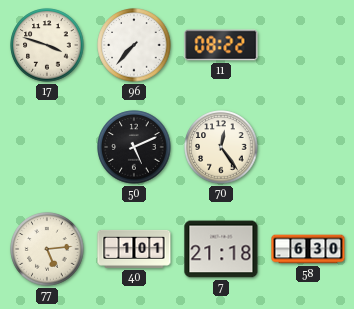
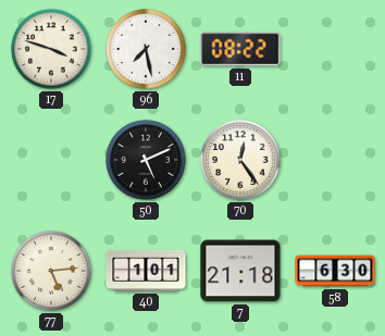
96: 7:37 -> 7:28
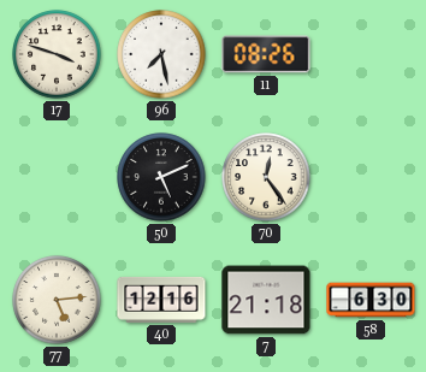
11: 08:22 -> 08:26
40: 1:01 -> 12:16
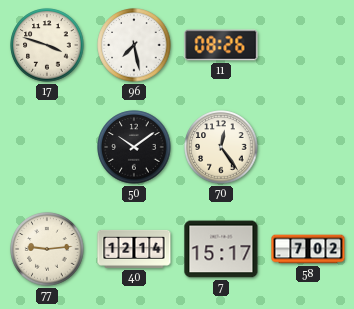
50: 5:11 -> 10:09
77: 5:14 -> 9:14
40: 12:16 -> 12:14
7: 21:18 -> 15:17
58: 6:30 -> 7:02
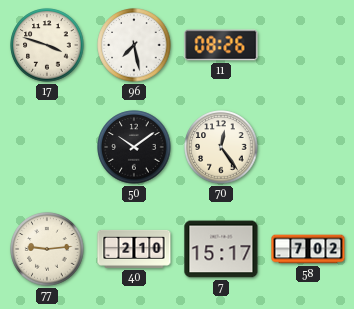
40: 12:14 -> 2:10
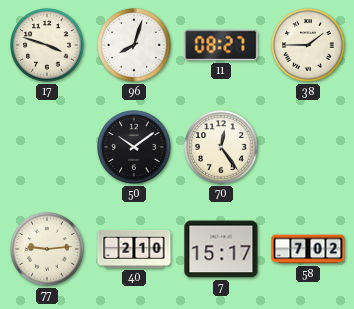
96: 7:28 -> 8:03
11: 08:26 -> 08:27
38: none -> 1:45
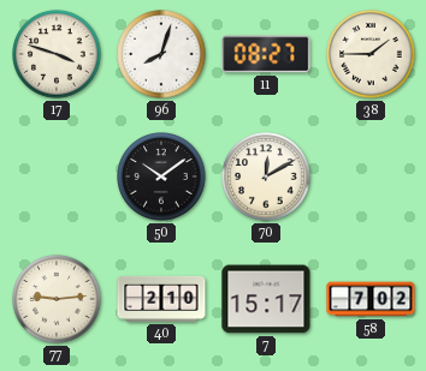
70: 12:24 -> 12:10
